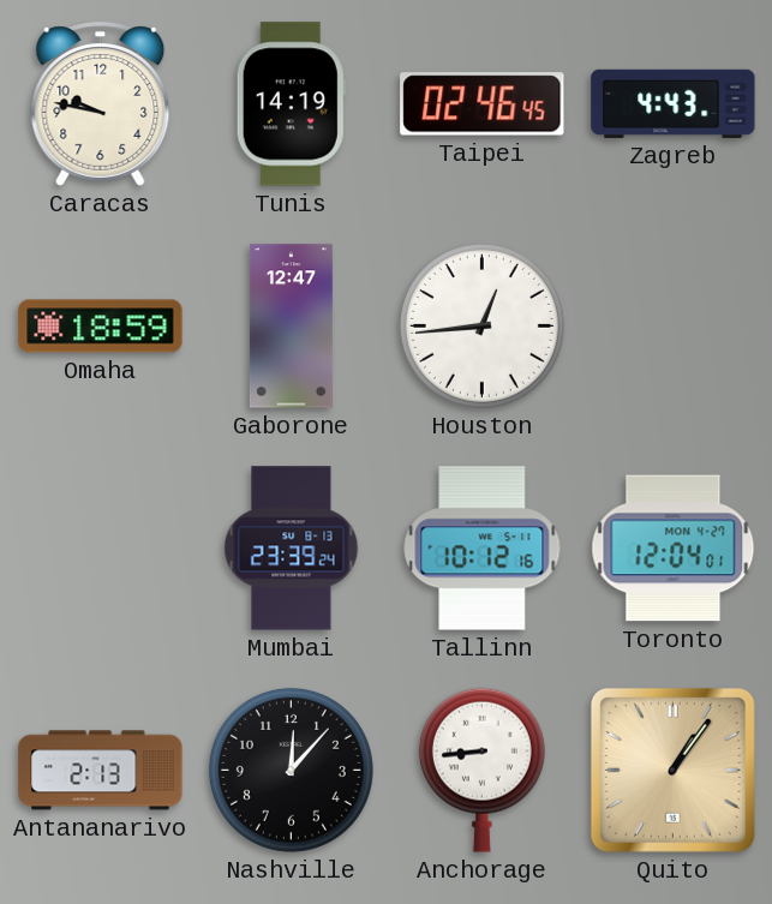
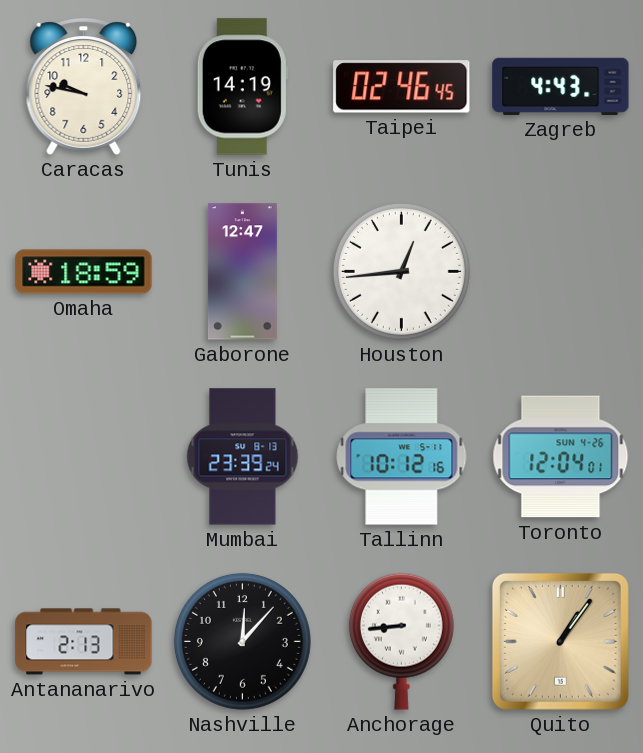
Toronto date: MON 4-27 -> SUN 4-26
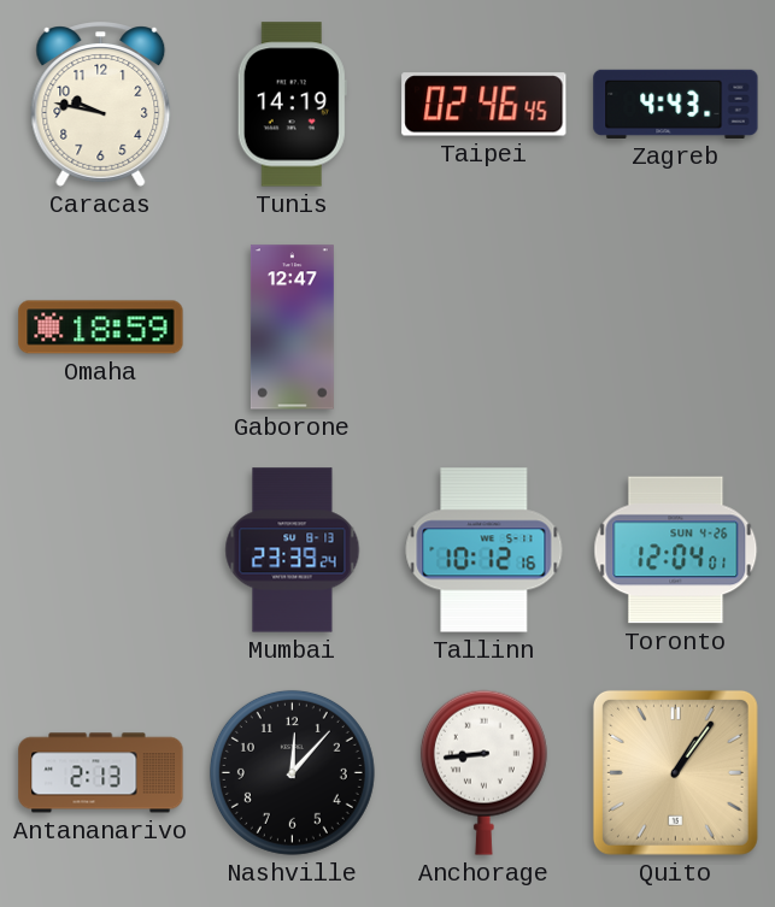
Houston: 12:44 -> none
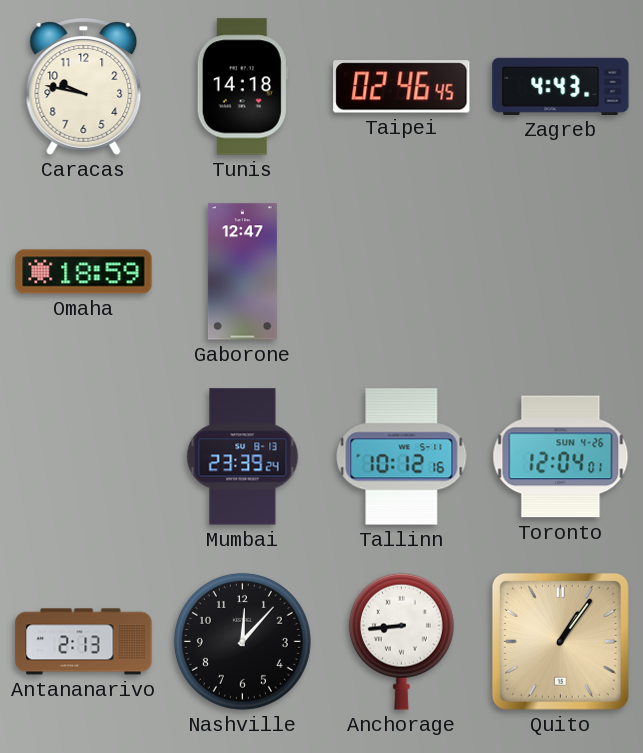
Tunis: 14:19 -> 14:18
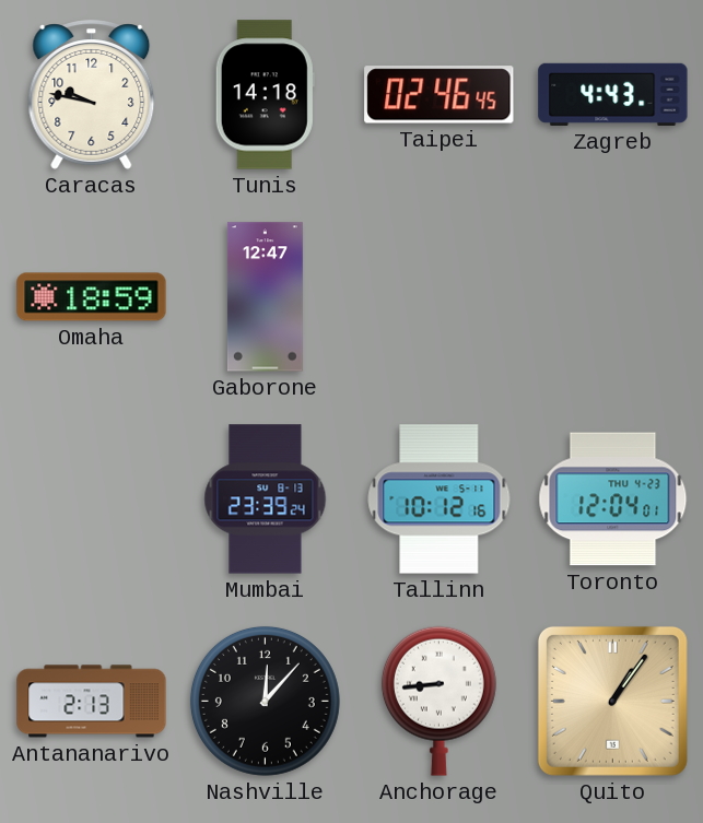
Toronto date: SUN 4-26 -> THU 4-23
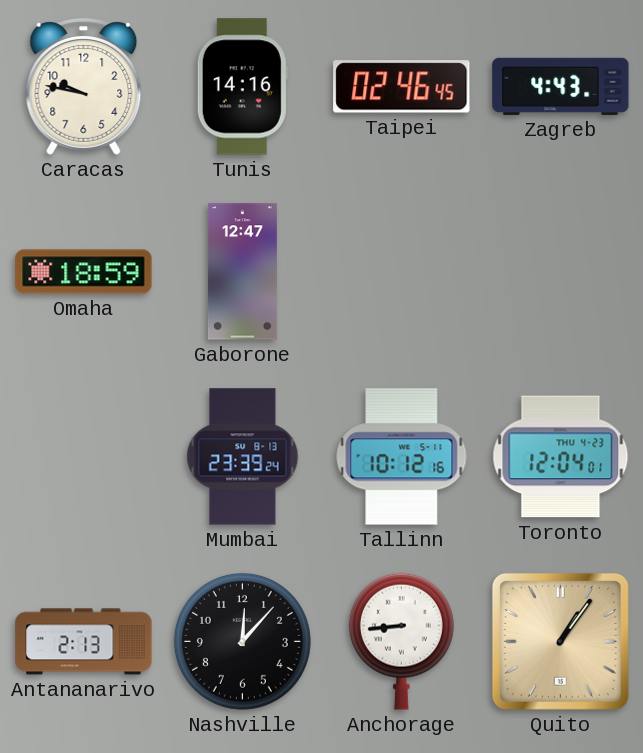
Tunis: 14:18 -> 14:16
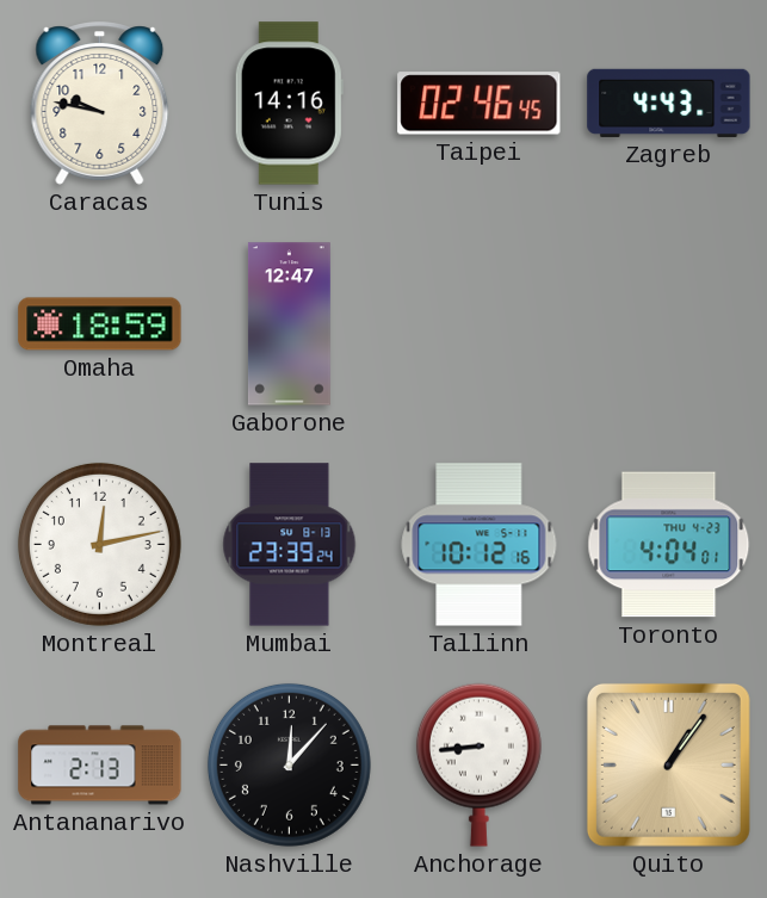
Montreal: none -> 12:13
Toronto: 12:04 -> 4:04
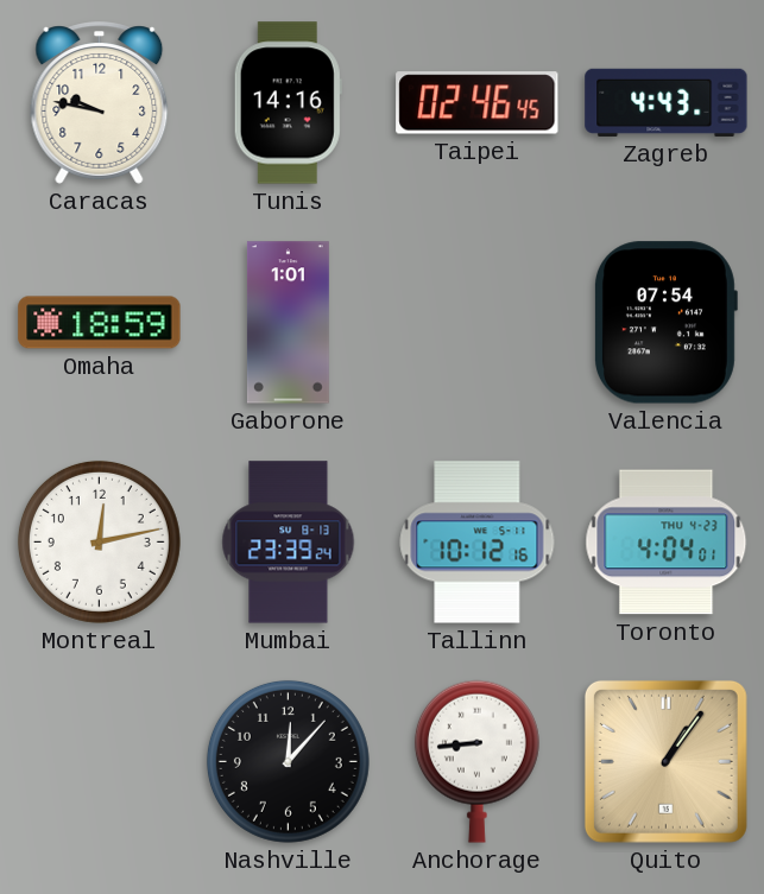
Gaborone: 12:47 -> 1:01
Valencia: none -> 07:54
Antananarivo: 2:13 -> none
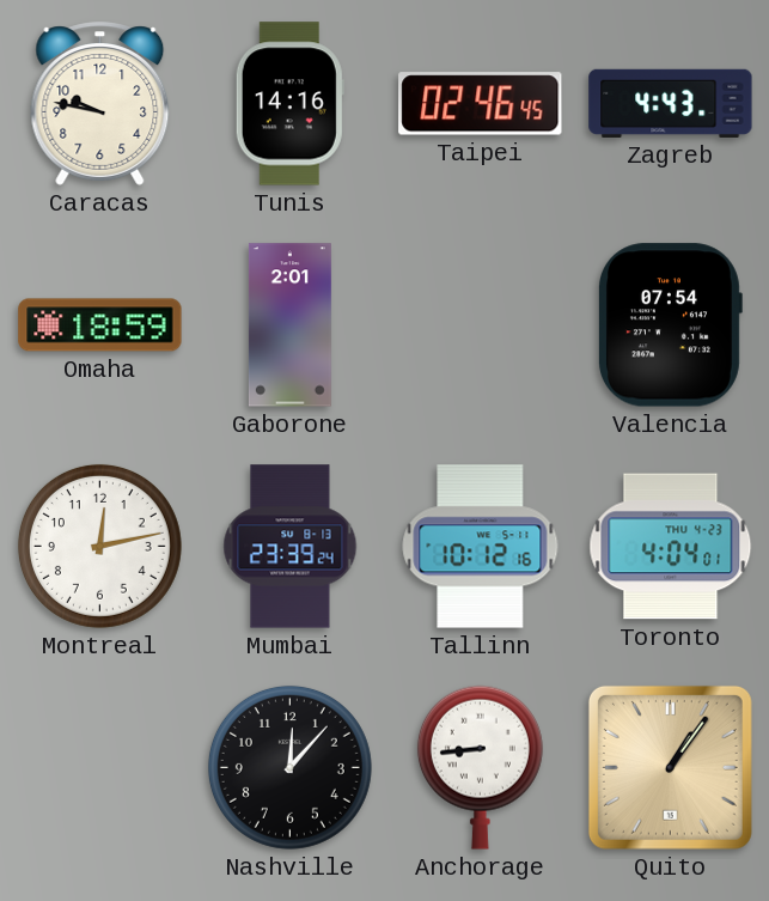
Gaborone: 1:01 -> 2:01
